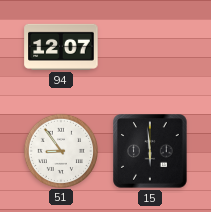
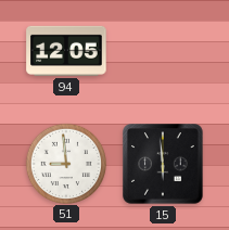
94: 12:07 -> 12:05
51: 8:54 -> 8:59
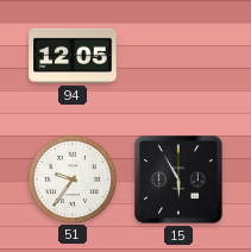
51: 8:59 -> 9:36
15: 5:59 -> 5:55
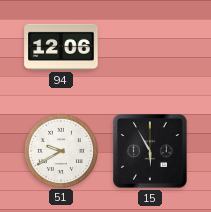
94: 12:05 -> 12:06
51: 9:36 -> 9:40
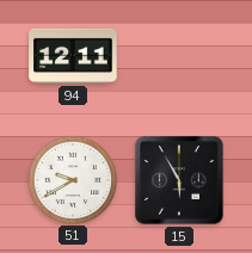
94: 12:06 -> 12:11
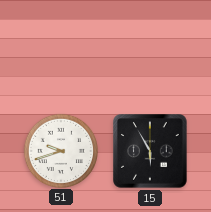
94: 12:11 -> none
51: 9:40 -> 9:42
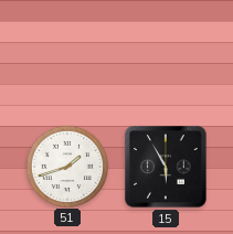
51: 9:42 -> 1:42
